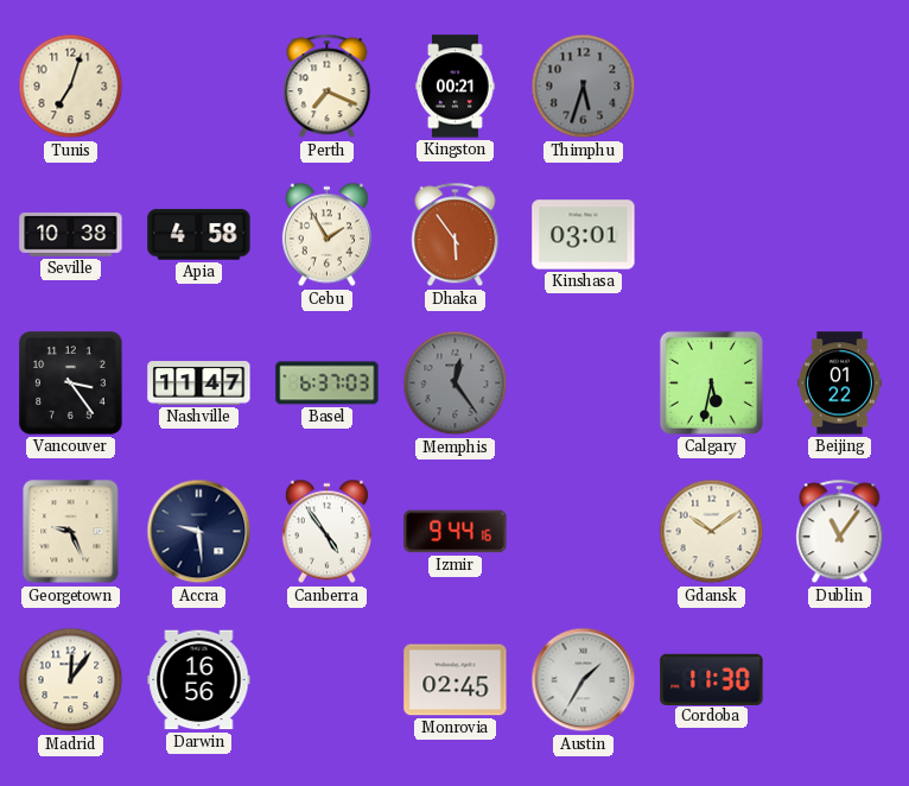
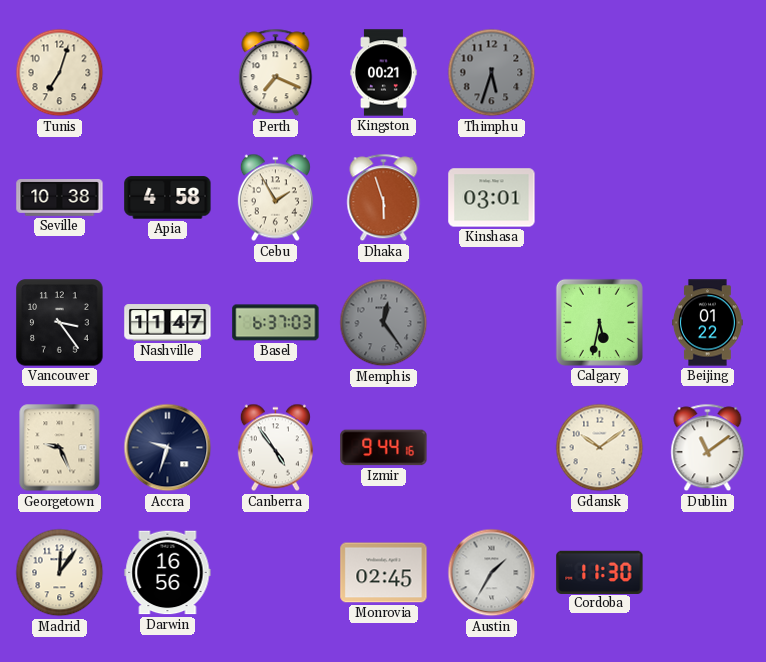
Dhaka: 5:54 -> 5:57
Accra: 9:29 -> 9:33
Dublin: 11:06 -> 11:09
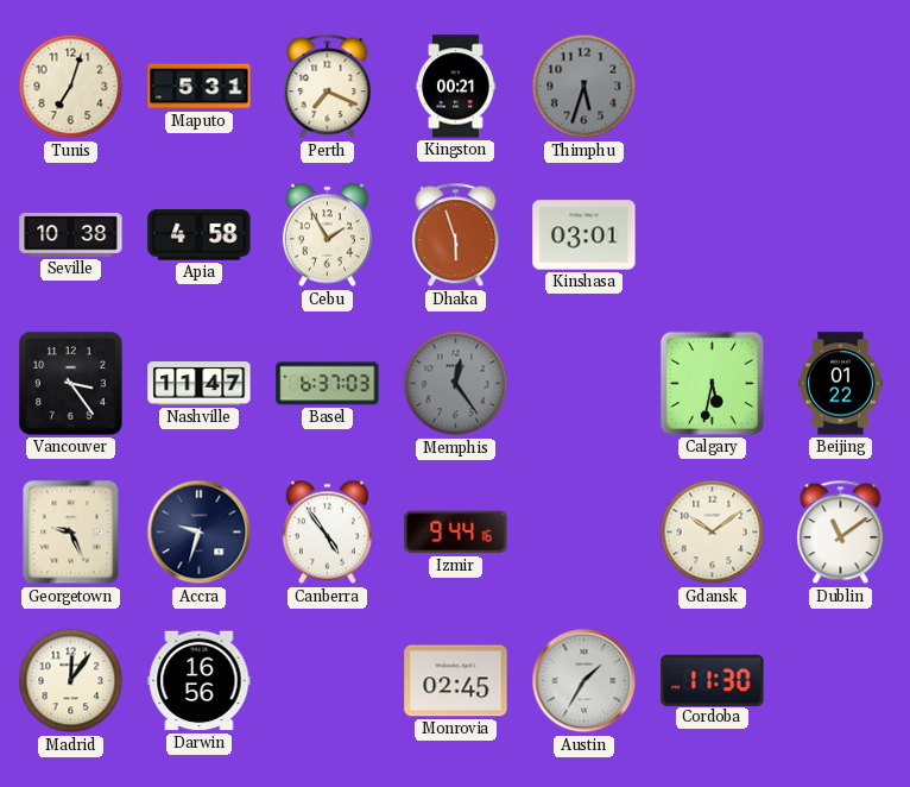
Maputo: none -> 5:31
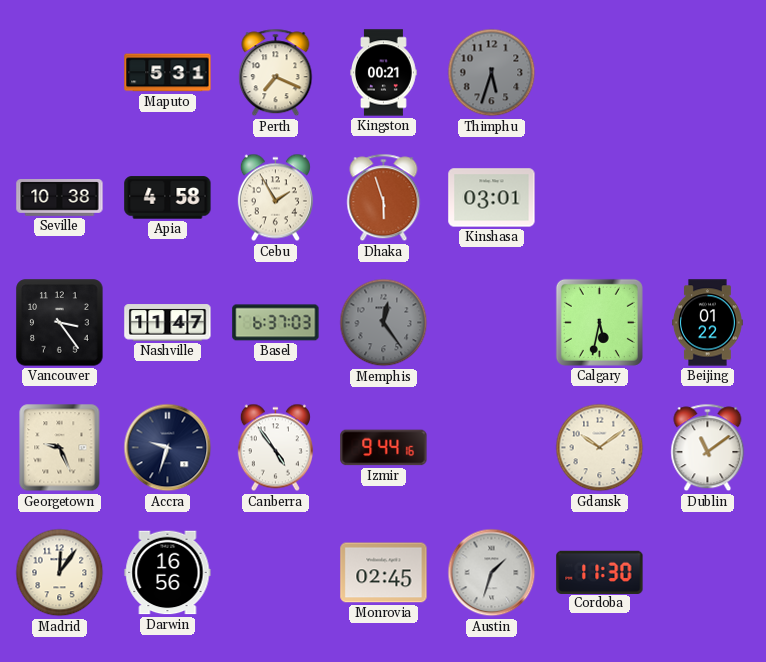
Tunis: 7:03 -> none
Austin: 1:35 -> 1:33
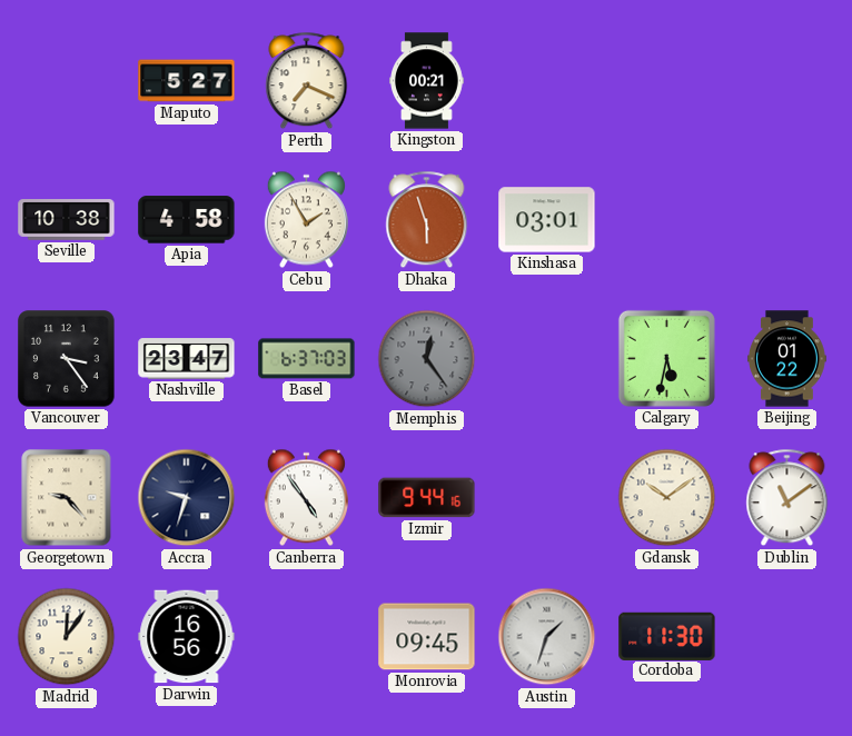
Maputo: 5:31 -> 5:27
Thimphu: 5:33 -> none
Nashville: 11:47 -> 23:47
Georgetown: 9:26 -> 9:23
Monrovia: 02:45 -> 09:45
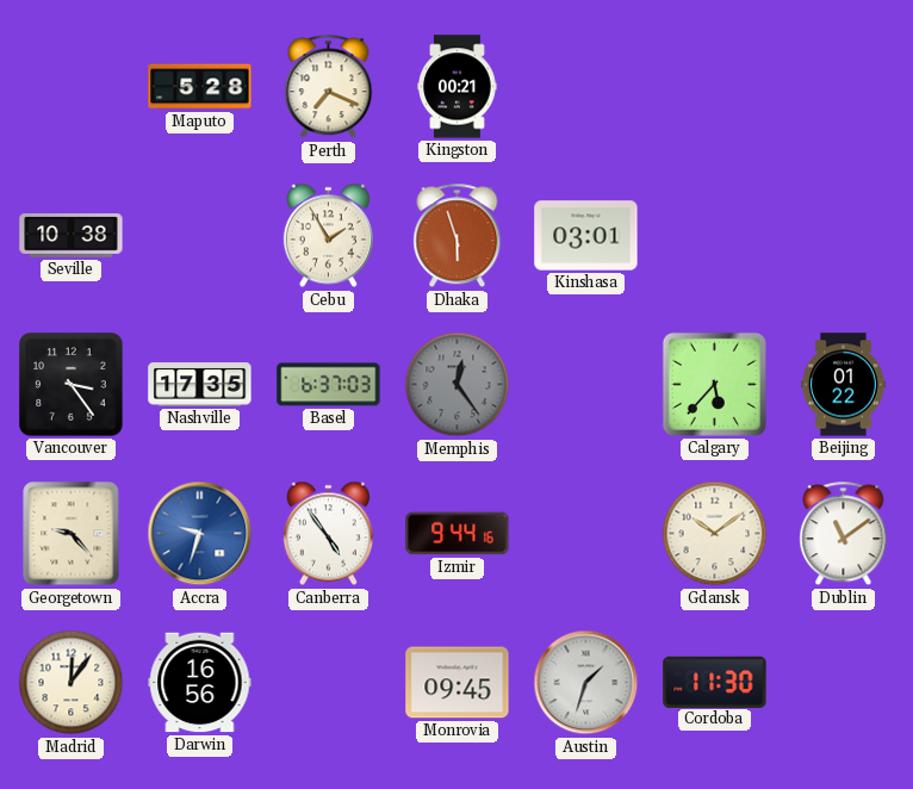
Maputo: 5:27 -> 5:28
Apia: 4:58 -> none
Nashville: 23:47 -> 17:35
Calgary: 5:32 -> 5:37
Accra dial: navy -> blue
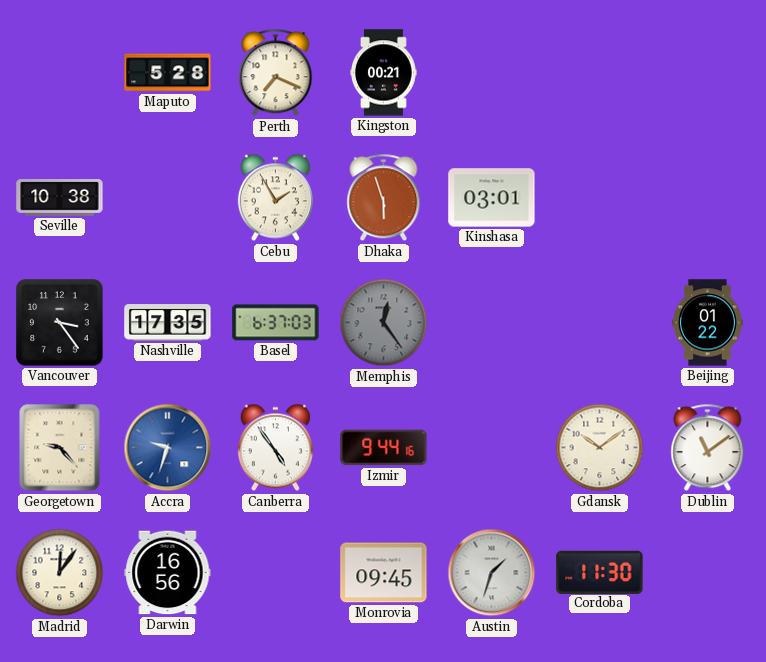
Calgary: 5:37 -> none
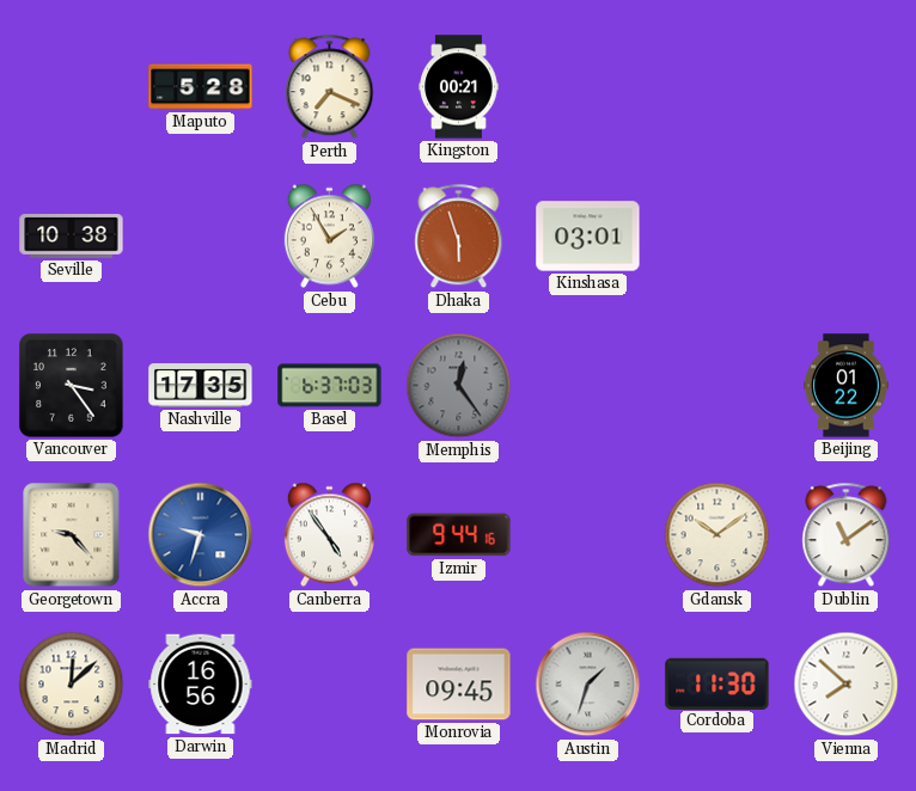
Madrid: 12:06 -> 12:08
Vienna: none -> 7:52
